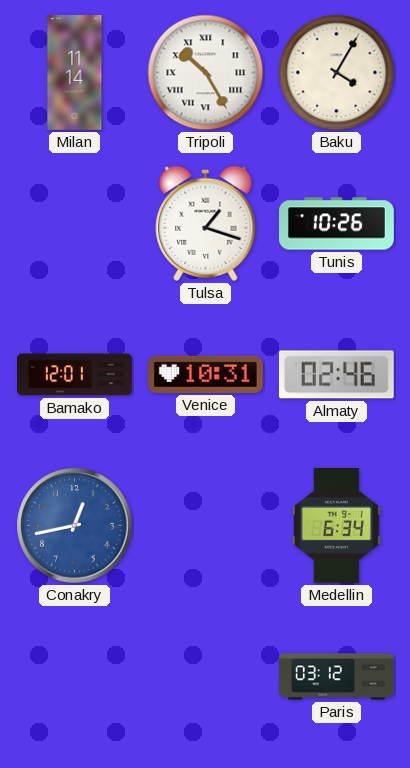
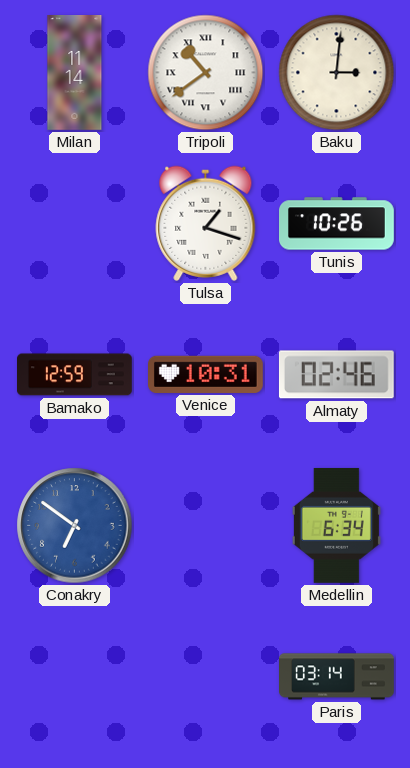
Tripoli: 10:25 -> 10:39
Baku: 4:05 -> 3:01
Bamako: 12:01 -> 12:59
Conakry: 12:43 -> 6:51
Paris: 03:12 -> 03:14
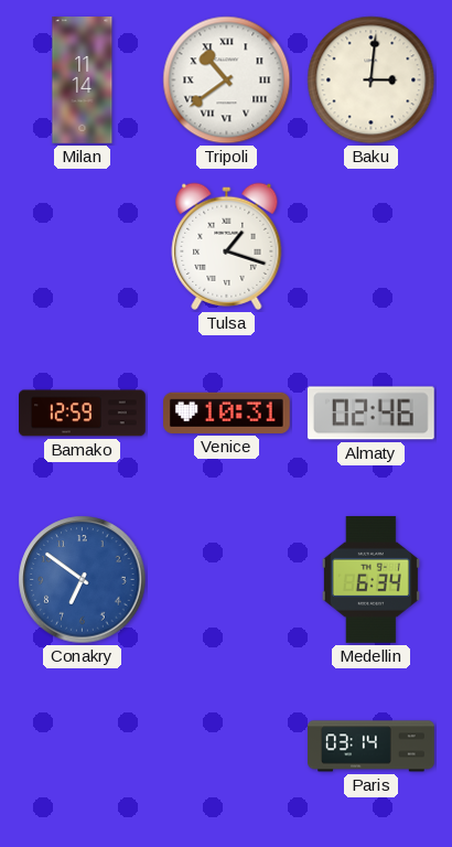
Tunis: 10:26 -> none
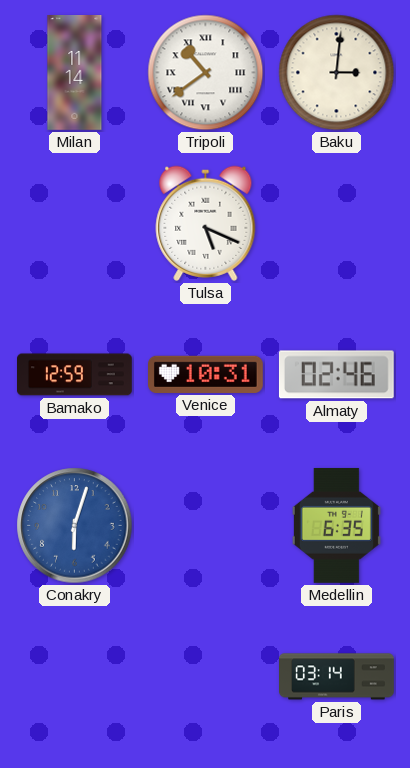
Tulsa: 1:18 -> 5:19
Conakry: 6:51 -> 6:03
Medellin: 6:34 -> 6:35
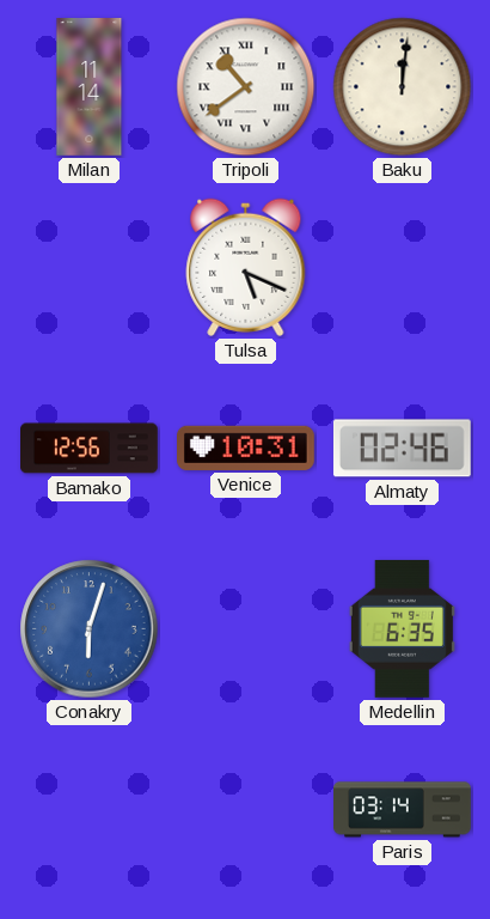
Baku: 3:01 -> 12:01
Bamako: 12:59 -> 12:56
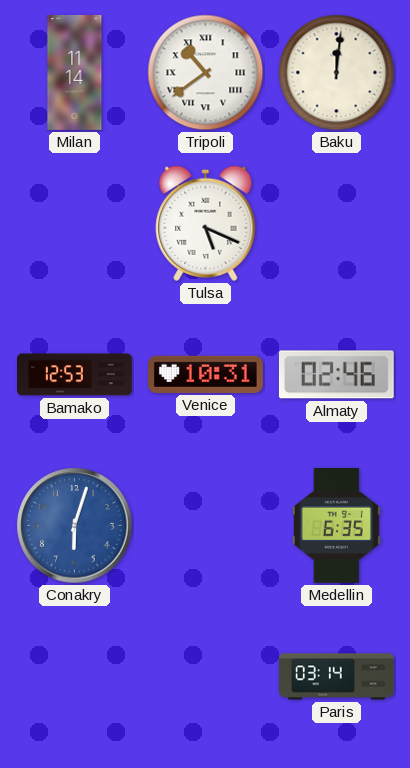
Bamako: 12:56 -> 12:53
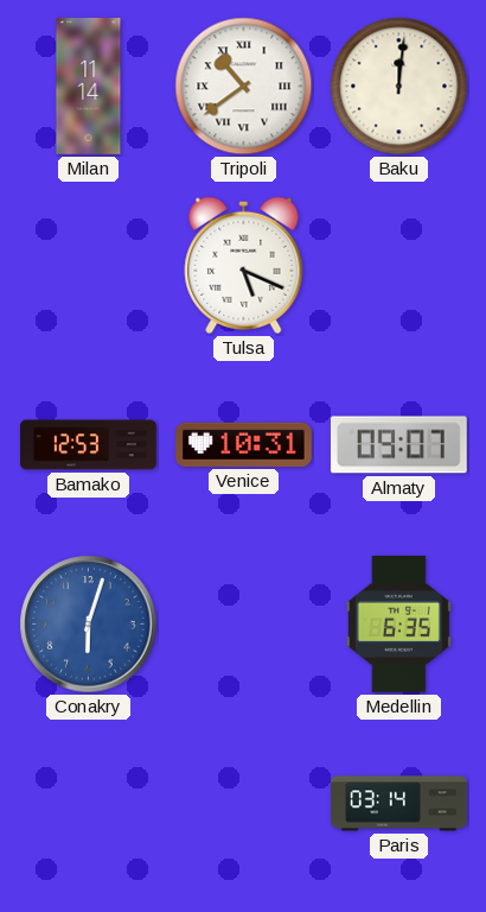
Almaty: 02:46 -> 09:07
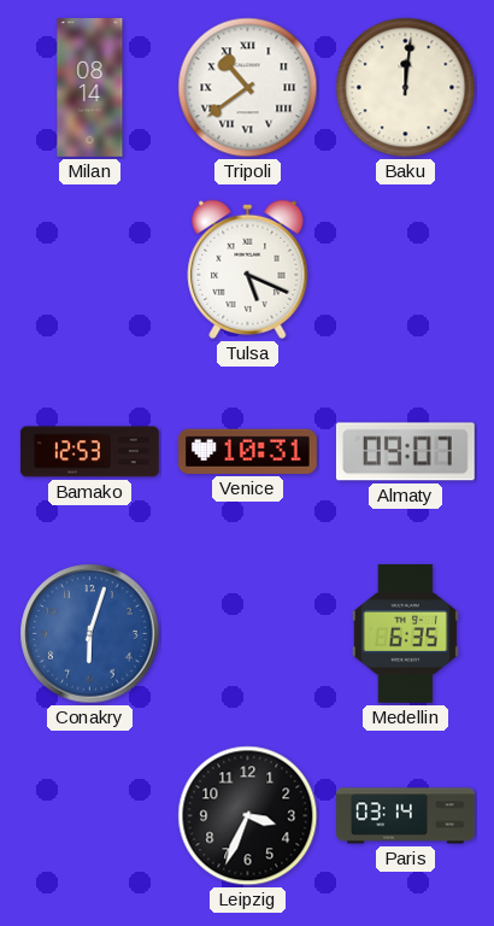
Milan: 11:14 -> 08:14
Leipzig: none -> 3:34
